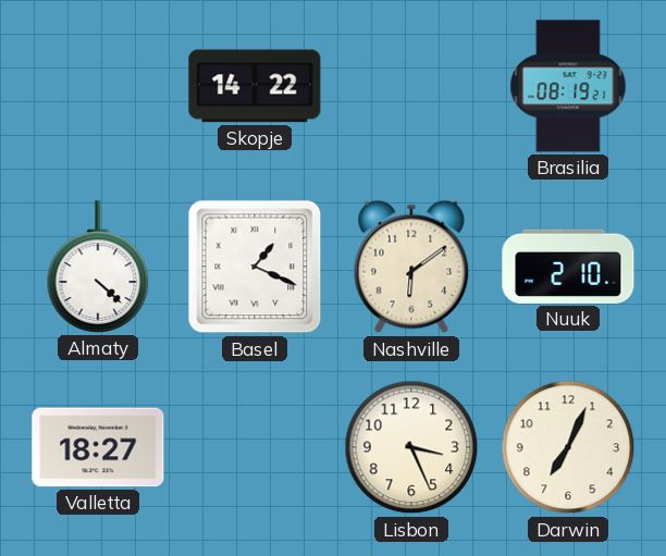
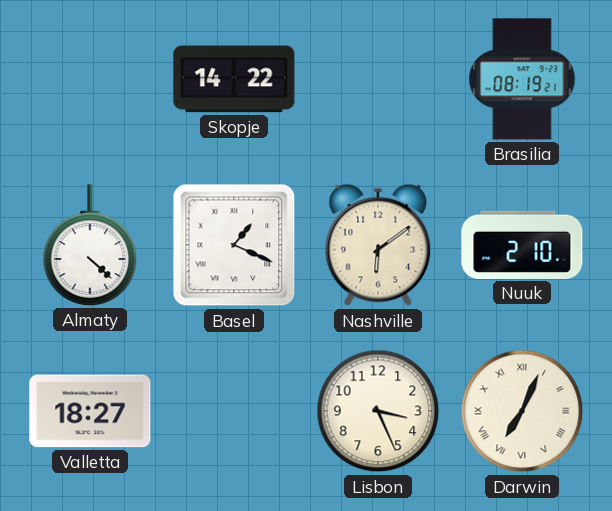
Darwin numerals: Arabic -> Roman
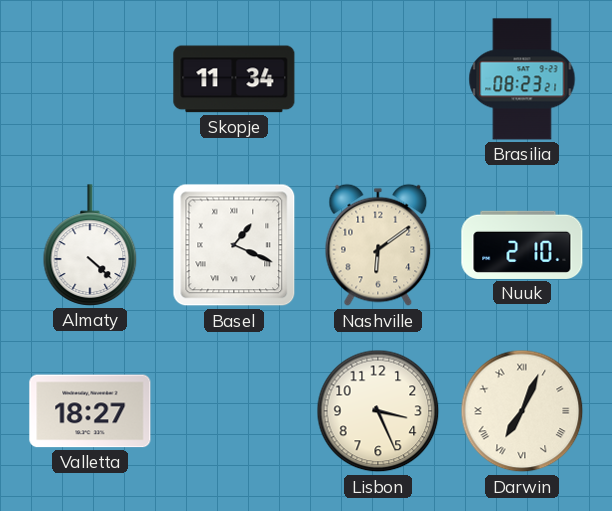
Skopje: 14:22 -> 11:34
Brasilia: 08:19 -> 08:23
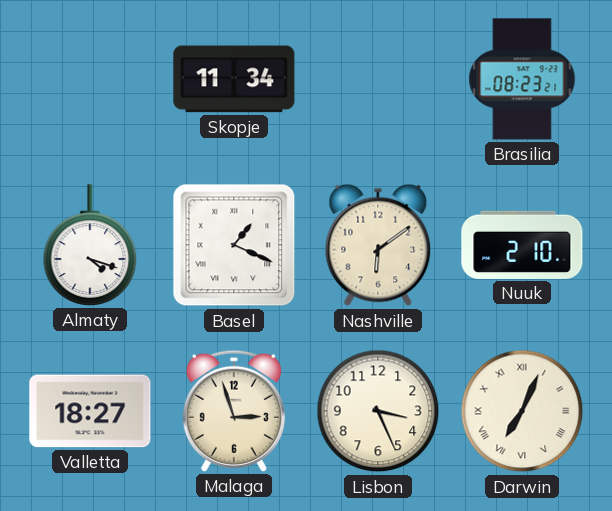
Almaty: 4:22 -> 4:18
Malaga: none -> 2:57
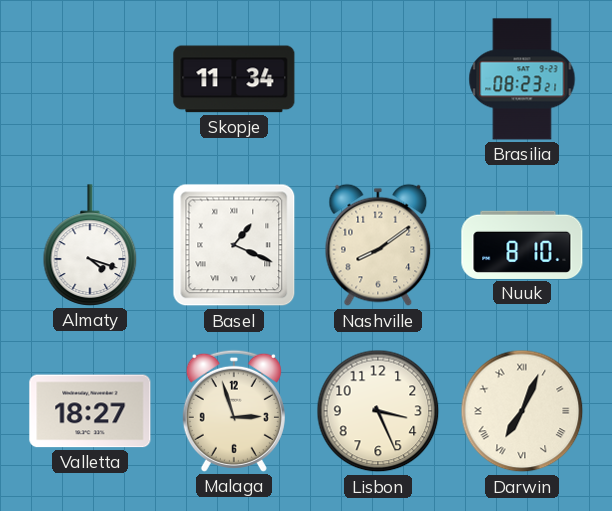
Nashville: 6:09 -> 8:09
Nuuk: 2:10 -> 8:10
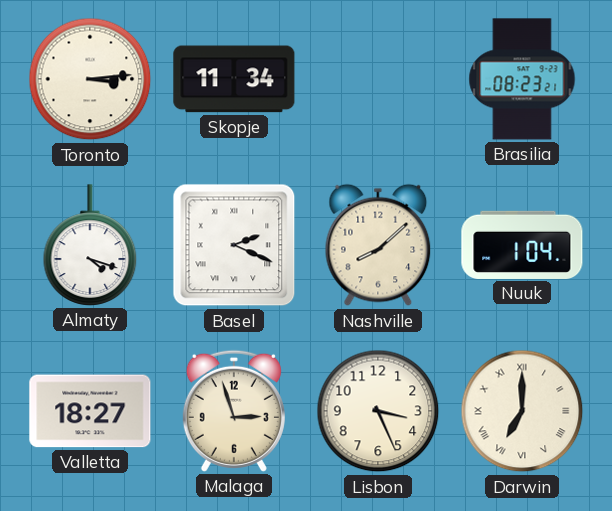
Toronto: none -> 3:14
Basel: 1:19 -> 2:19
Nashville: 8:09 -> 8:08
Nuuk: 8:10 -> 1:04
Darwin: 7:04 -> 7:00
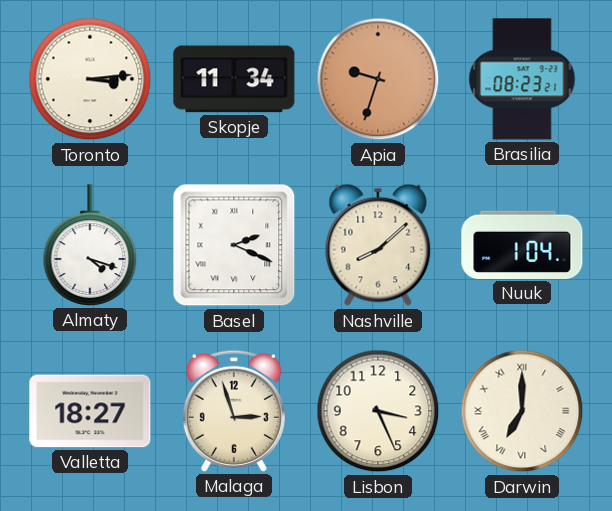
Apia: none -> 9:33
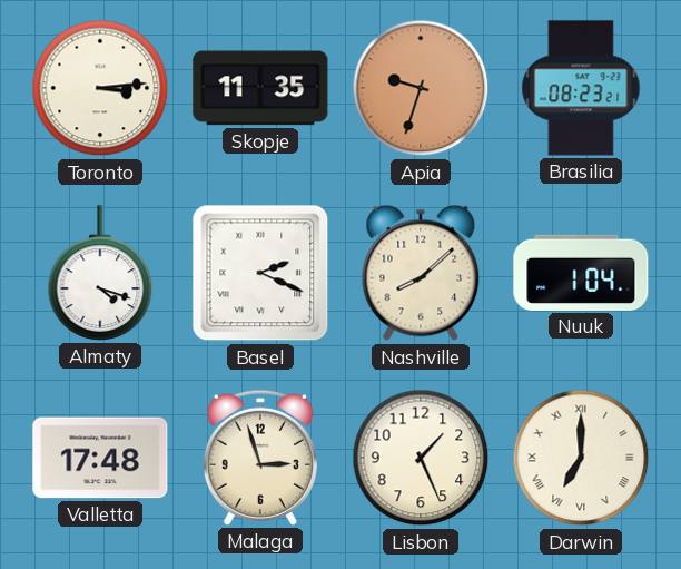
Skopje: 11:34 -> 11:35
Valletta: 18:27 -> 17:48
Lisbon: 3:26 -> 1:26
